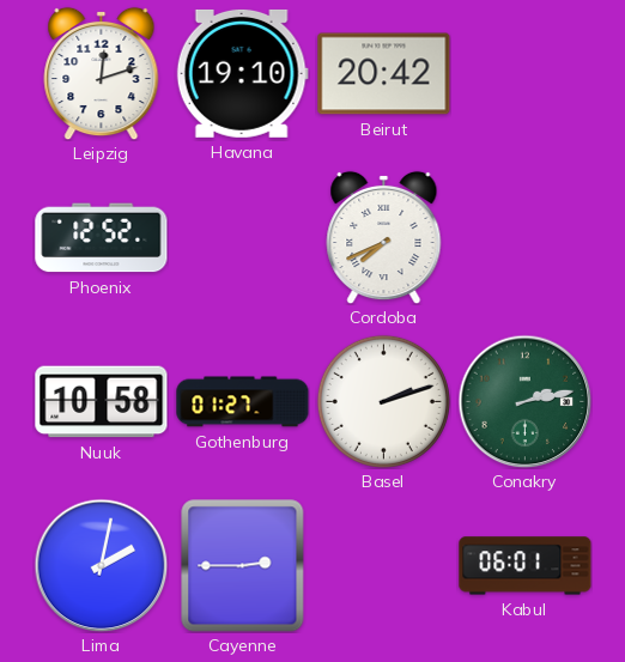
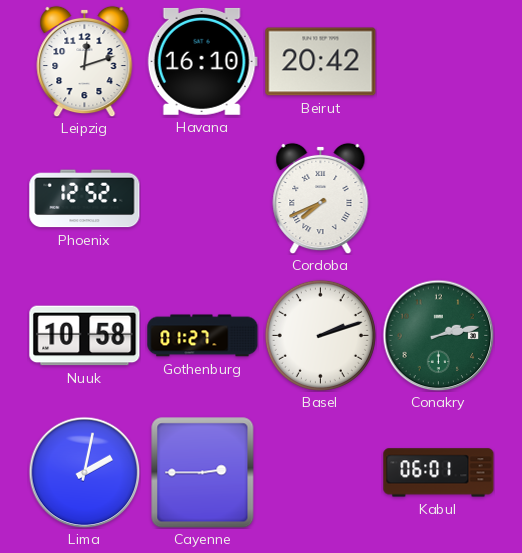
Havana: 19:10 -> 16:10
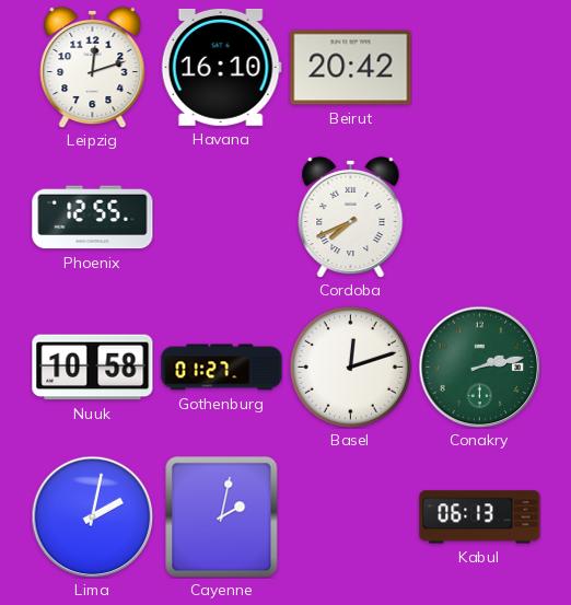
Phoenix: 12:52 -> 12:55
Basel: 2:12 -> 12:12
Cayenne: 2:45 -> 2:02
Kabul: 06:01 -> 06:13
